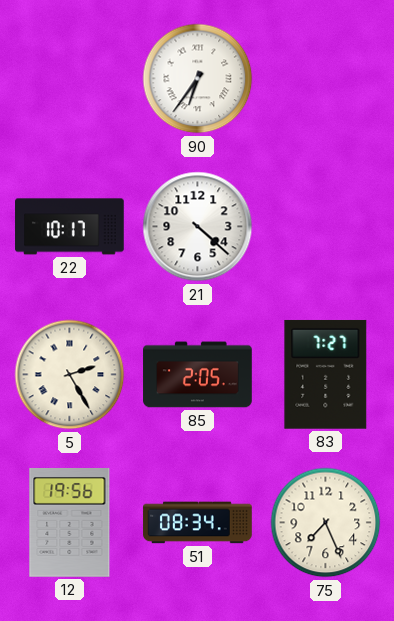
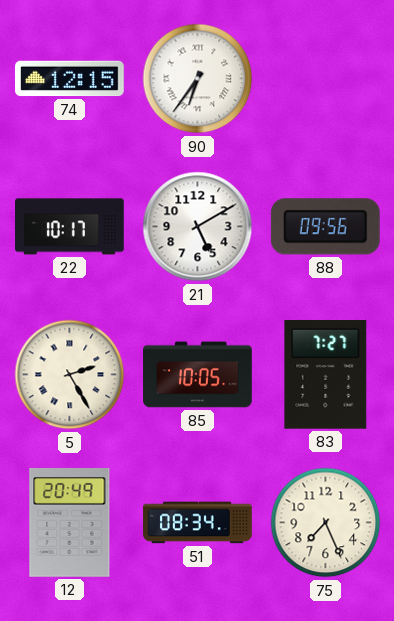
74: none -> 12:15
21: 4:22 -> 5:10
88: none -> 09:56
85: 2:05 -> 10:05
12: 19:56 -> 20:49
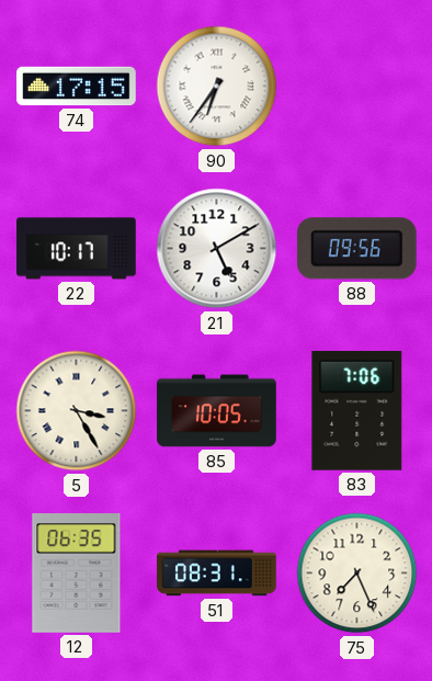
74: 12:15 -> 17:15
5: 2:25 -> 3:25
83: 7:27 -> 7:06
12: 20:49 -> 06:35
51: 08:34 -> 08:31
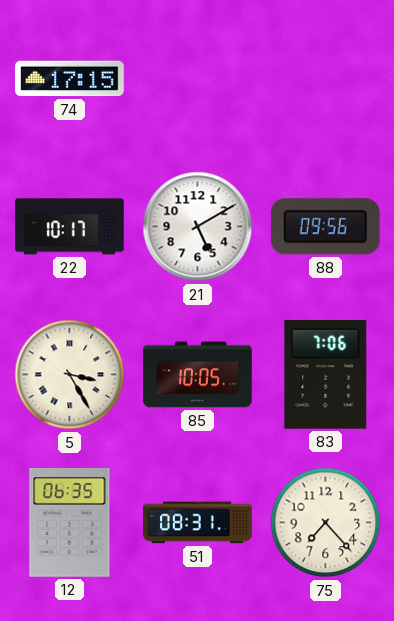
90: 6:36 -> none
75: 7:26 -> 7:23
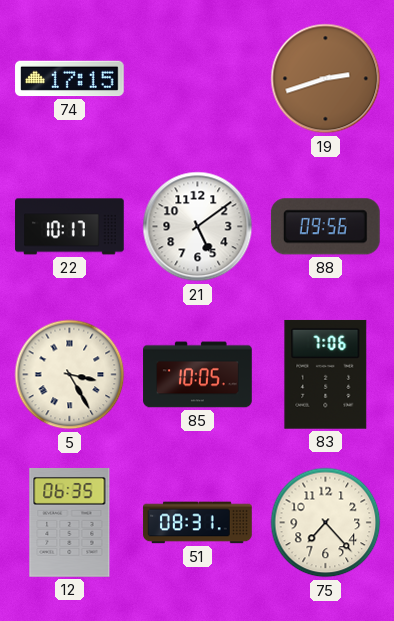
19: none -> 2:42
21: 5:10 -> 5:09
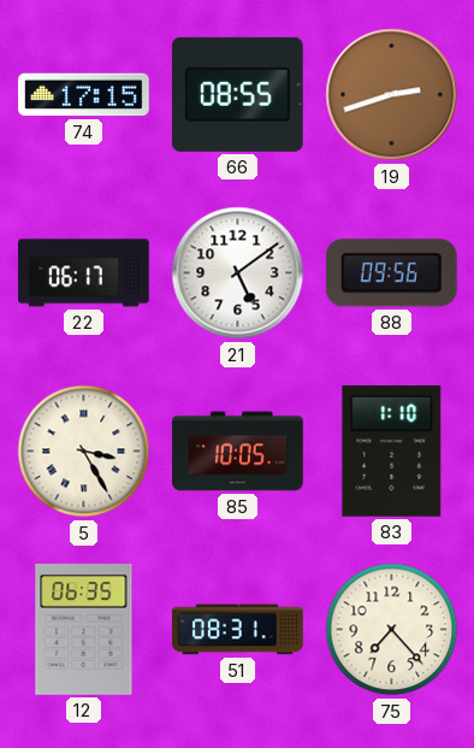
66: none -> 08:55
22: 10:17 -> 06:17
83: 7:06 -> 1:10
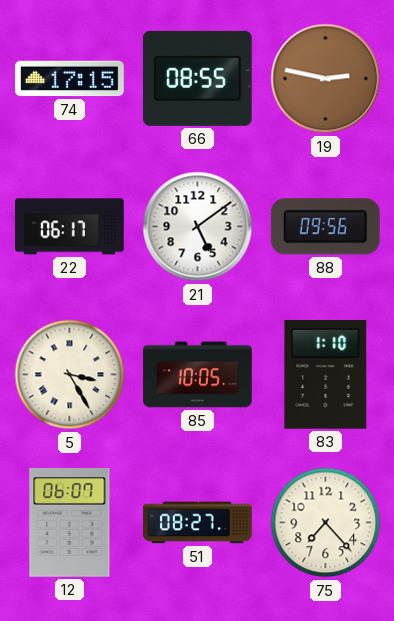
19: 2:42 -> 2:47
12: 06:35 -> 06:07
51: 08:31 -> 08:27
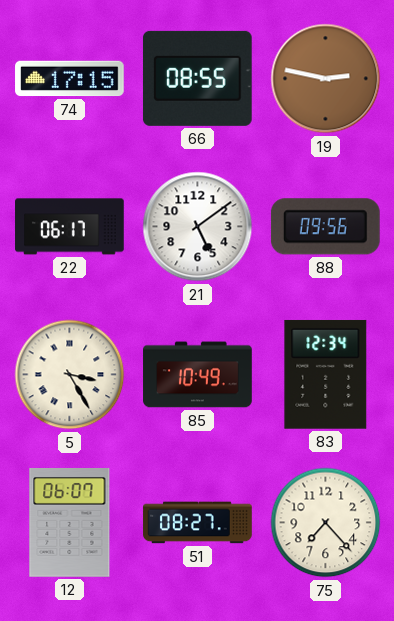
85: 10:05 -> 10:49
83: 1:10 -> 12:34
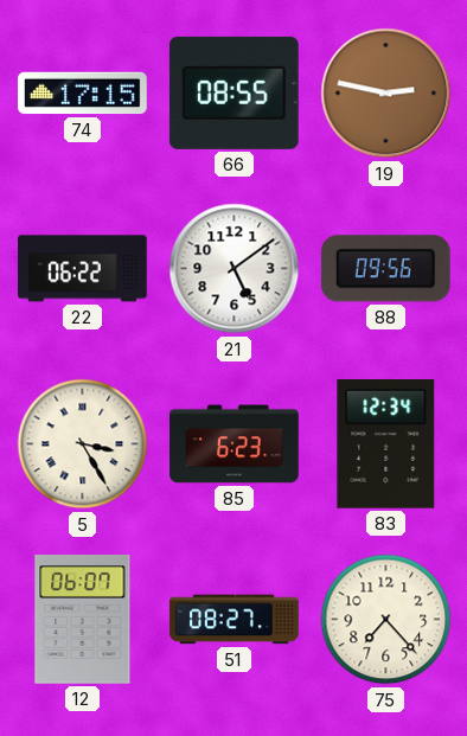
22: 06:17 -> 06:22
85: 10:49 -> 6:23
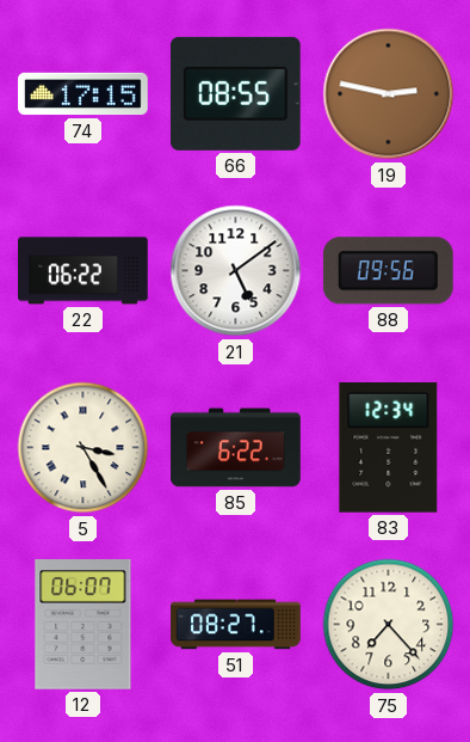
85: 6:23 -> 6:22
